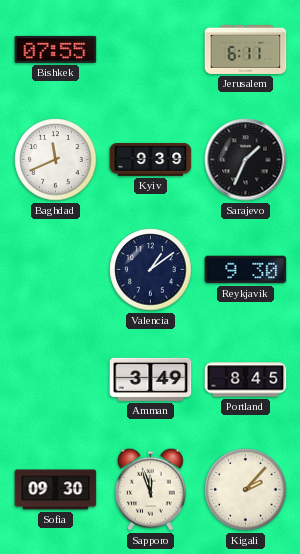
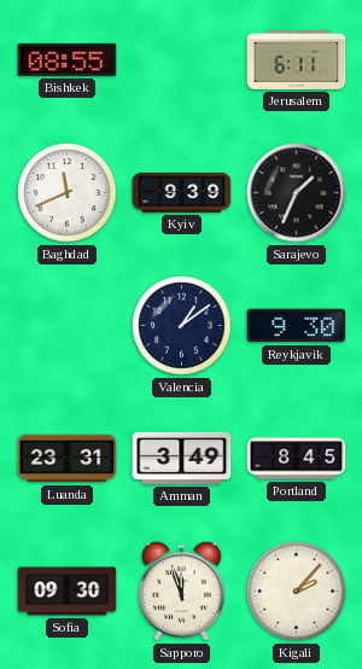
Bishkek: 07:55 -> 08:55
Luanda: none -> 23:31
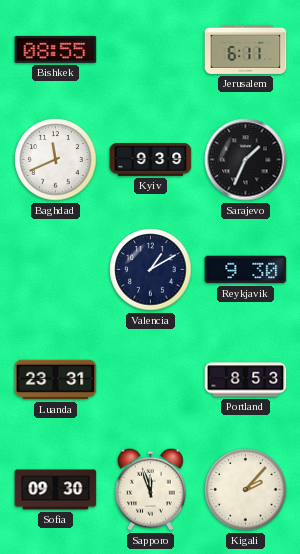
Valencia: 1:09 -> 1:10
Amman: 3:49 -> none
Portland: 8:45 -> 8:53
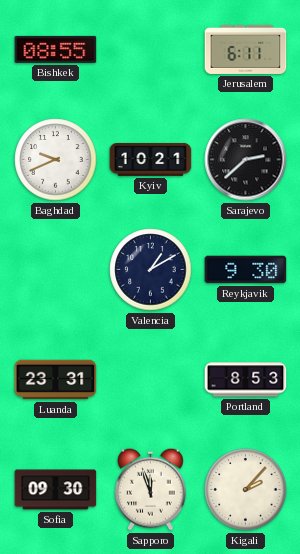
Baghdad: 11:41 -> 9:41
Kyiv: 9:39 -> 10:21
Sarajevo: 1:34 -> 2:38
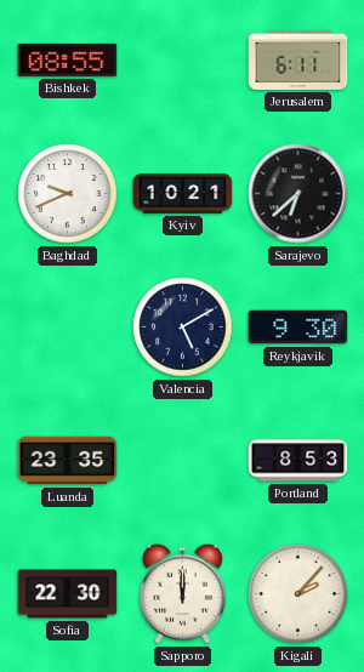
Sarajevo: 2:38 -> 6:38
Valencia: 1:10 -> 5:10
Luanda: 23:31 -> 23:35
Sofia: 09:30 -> 22:30
Sapporo: 11:57 -> 12:00
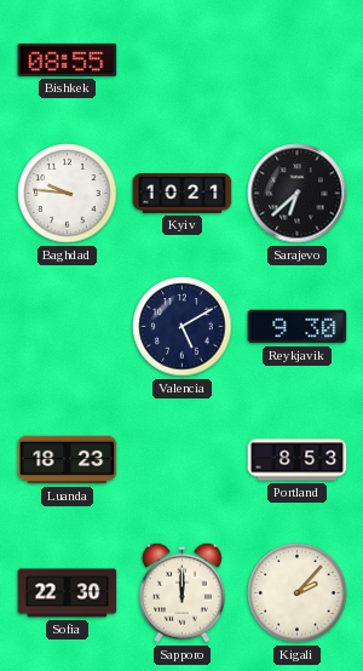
Jerusalem: 6:11 -> none
Baghdad: 9:41 -> 9:46
Luanda: 23:35 -> 18:23
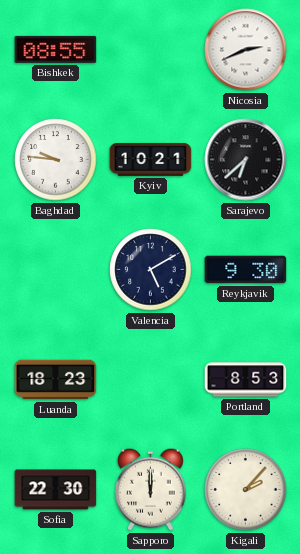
Nicosia: none -> 2:41
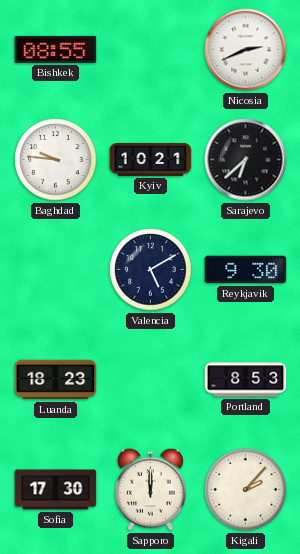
Sofia: 22:30 -> 17:30
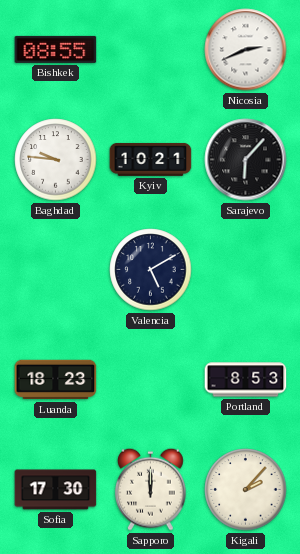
Sarajevo: 6:38 -> 6:07
Reykjavik: 9:30 -> none
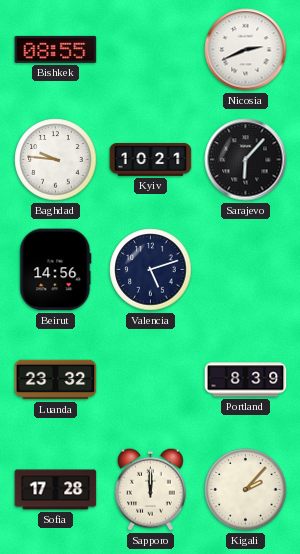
Beirut: none -> 14:56
Valencia: 5:10 -> 5:12
Luanda: 18:23 -> 23:32
Portland: 8:53 -> 8:39
Sofia: 17:30 -> 17:28
